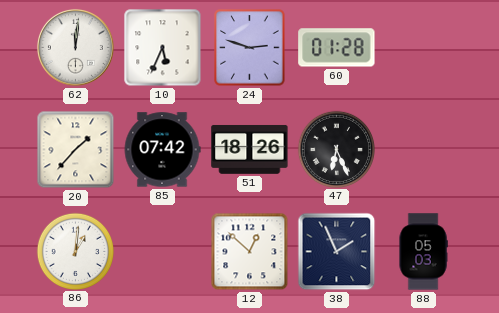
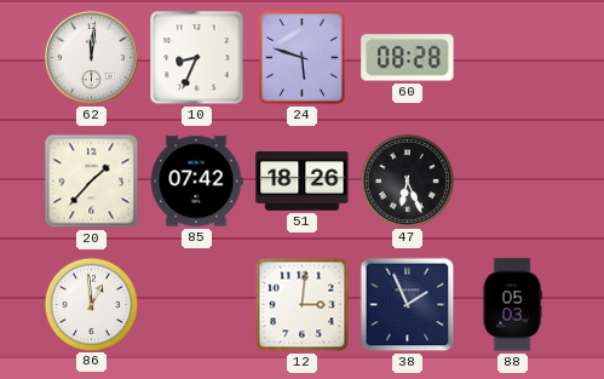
10: 5:34 -> 8:34
24: 2:48 -> 5:48
60: 01:28 -> 08:28
86: 1:01 -> 12:59
12: 12:52 -> 3:01
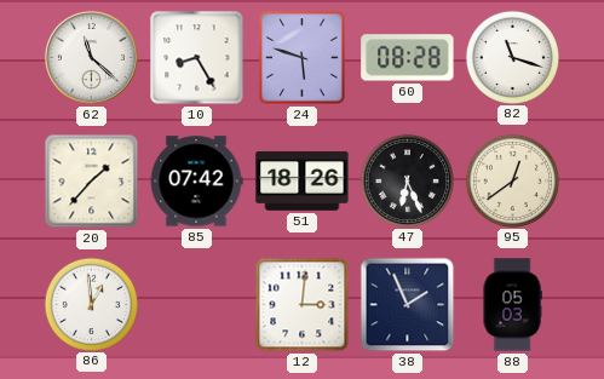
62: 12:01 -> 11:22
10: 8:34 -> 8:25
82: none -> 11:18
95: none -> 12:39
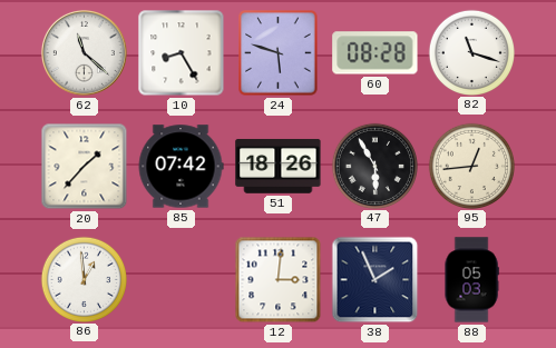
47: 6:26 -> 5:55
95: 12:39 -> 12:44
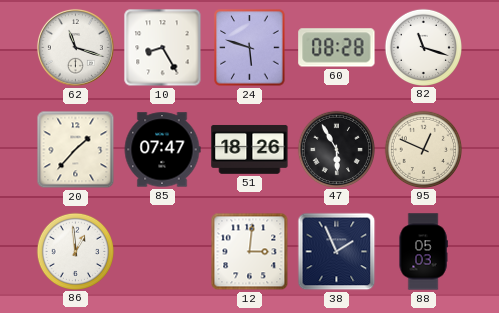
62: 11:22 -> 11:18
85: 07:42 -> 07:47
95: 12:44 -> 12:49
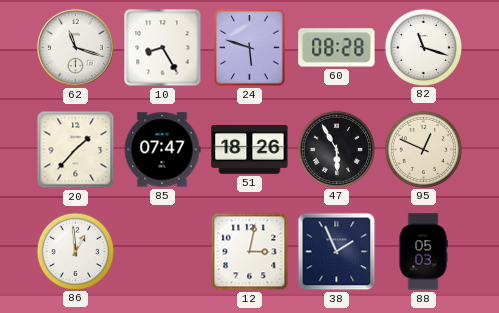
12: 3:01 -> 3:02
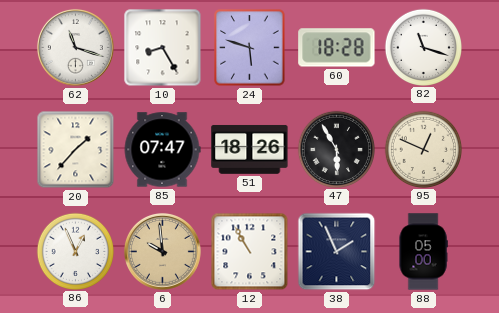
60: 08:28 -> 18:28
86: 12:59 -> 12:56
6: none -> 9:59
12: 3:02 -> 10:55
88: 05:03 -> 05:00
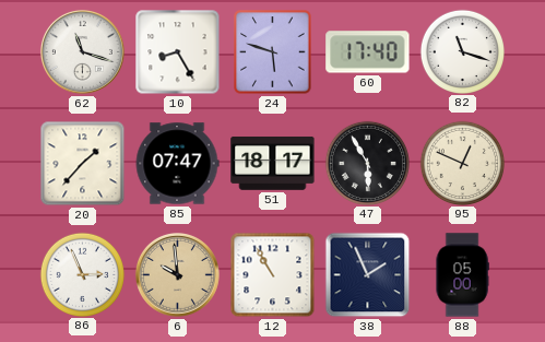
60: 18:28 -> 17:40
51: 18:26 -> 18:17
86: 12:56 -> 2:56
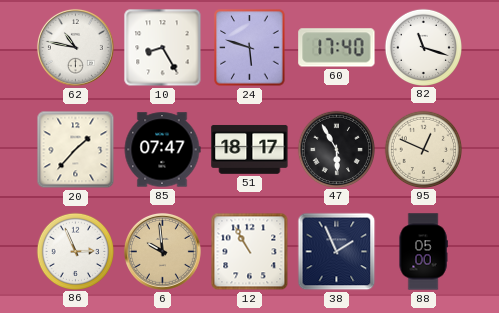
62: 11:18 -> 10:47
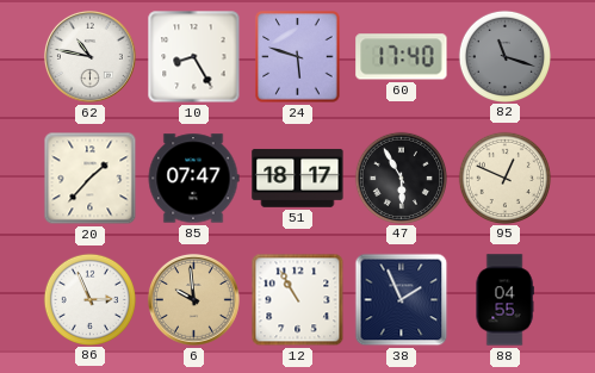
82 dial: white -> grey
88: 05:00 -> 04:55
